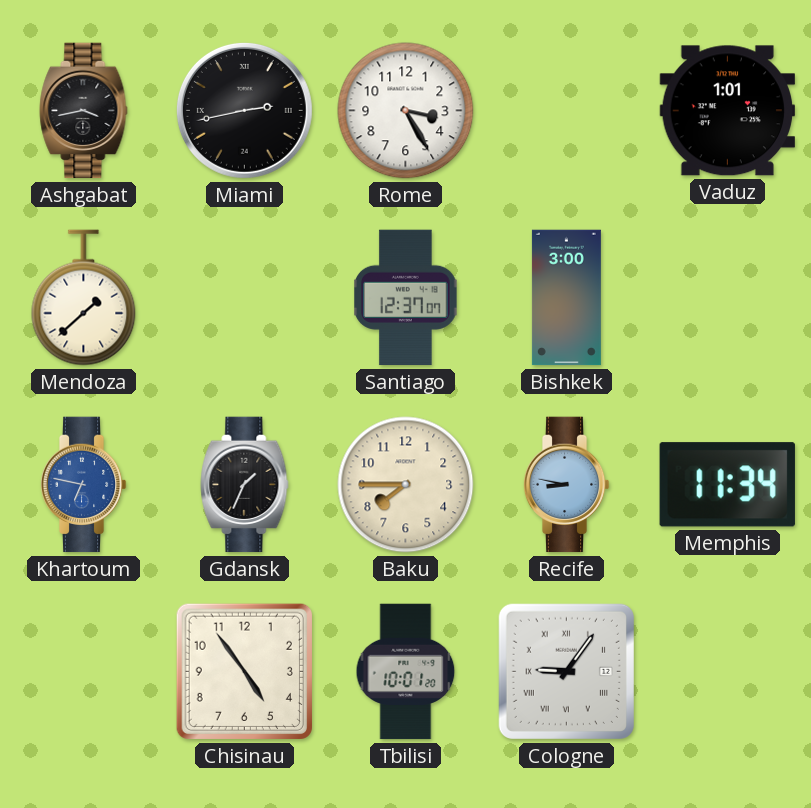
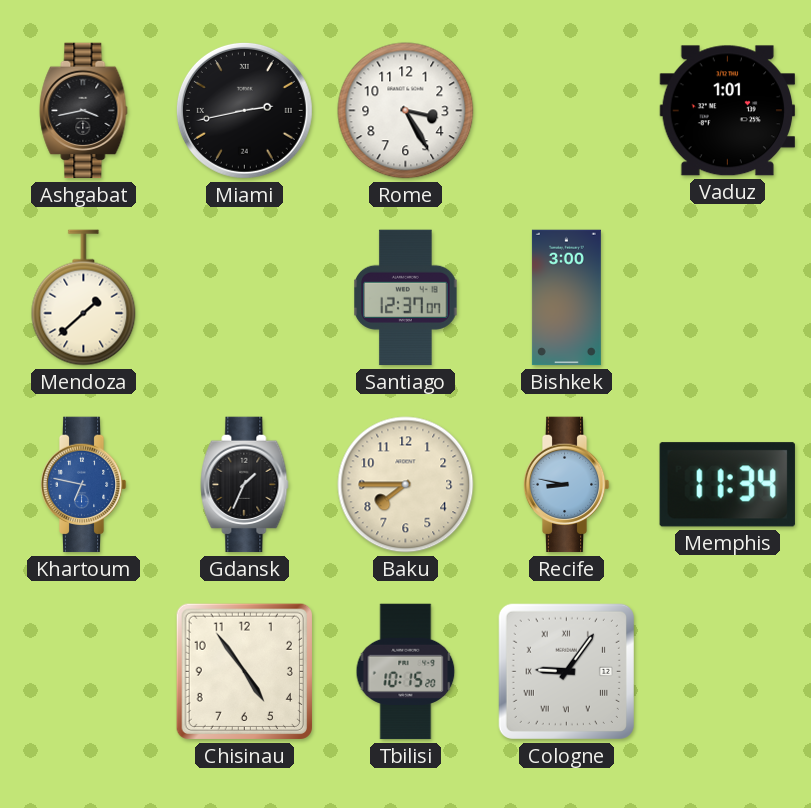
Tbilisi: 10:01 -> 10:15
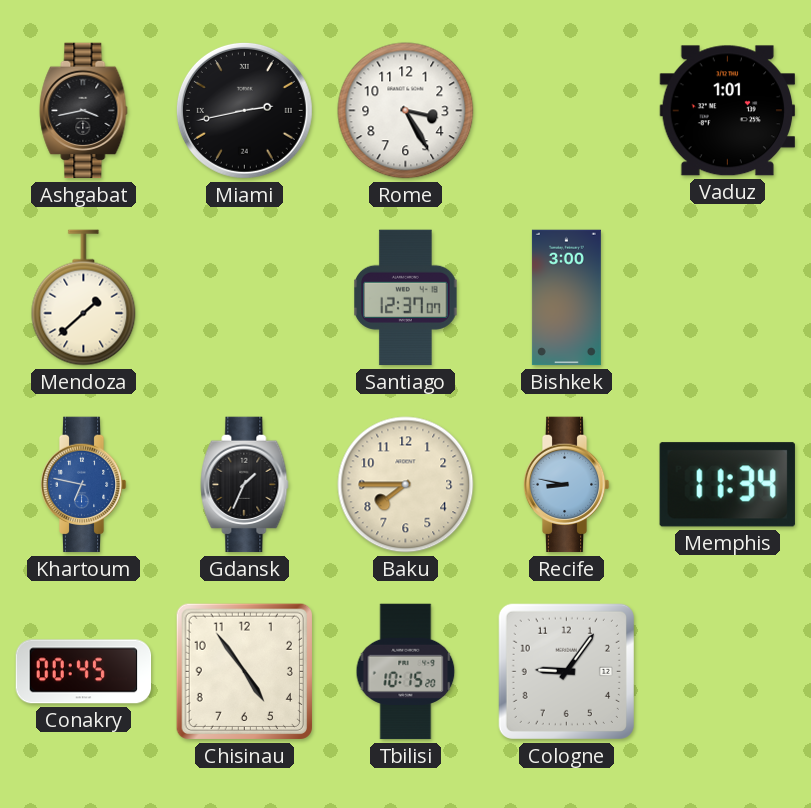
Conakry: none -> 00:45
Cologne numerals: Roman -> Arabic
